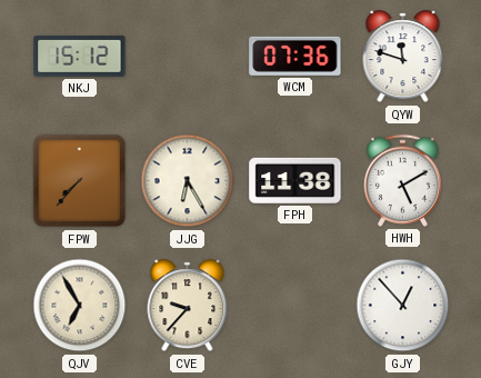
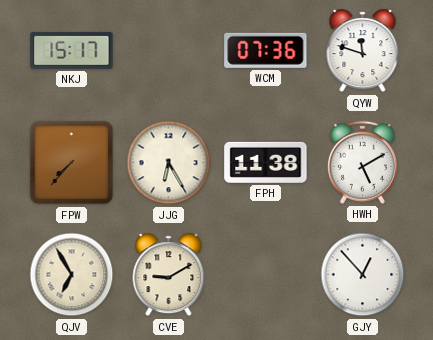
NKJ: 15:12 -> 15:17
CVE: 9:37 -> 9:10
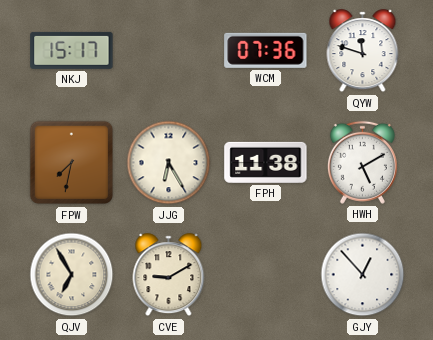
FPW: 7:37 -> 7:32
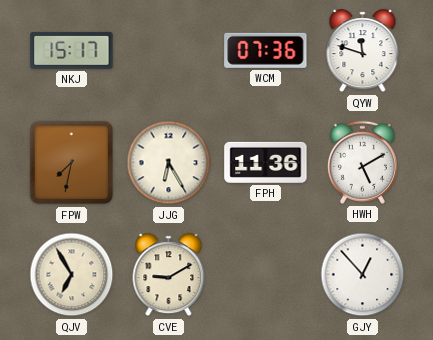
FPH: 11:38 -> 11:36
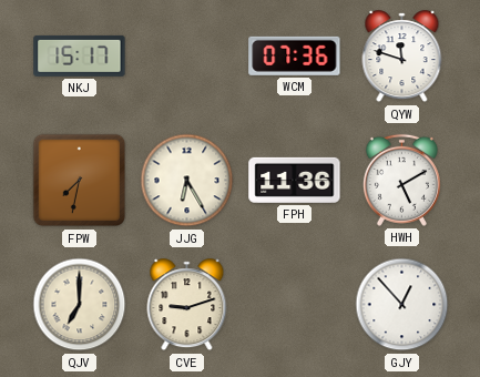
QJV: 6:55 -> 7:00
CVE: 9:10 -> 9:12
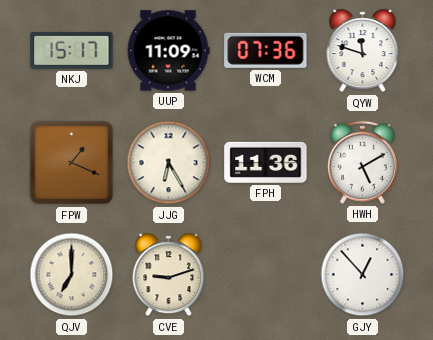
UUP: none -> 11:09
FPW: 7:32 -> 1:19
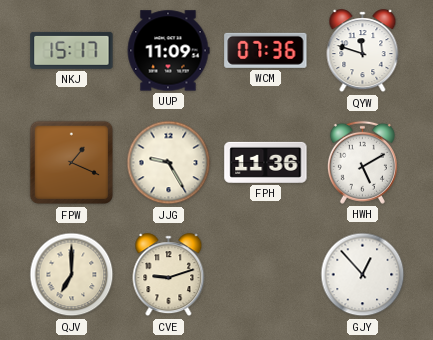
JJG: 6:25 -> 9:25
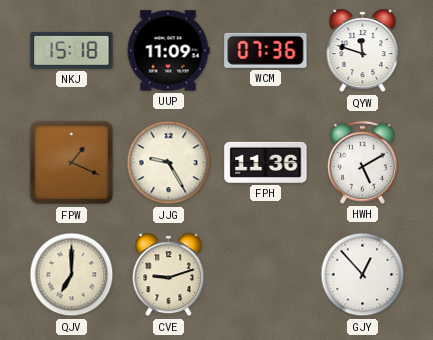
NKJ: 15:17 -> 15:18
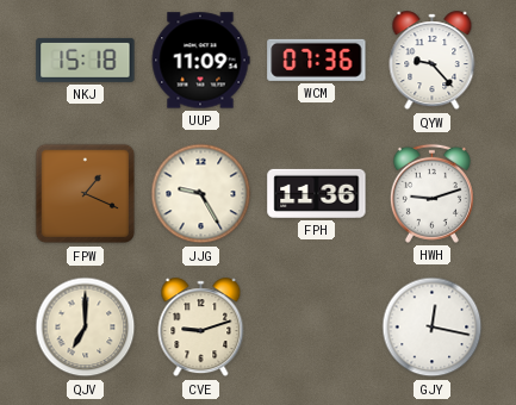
QYW: 11:48 -> 9:23
HWH: 5:10 -> 9:12
GJY: 12:53 -> 12:17
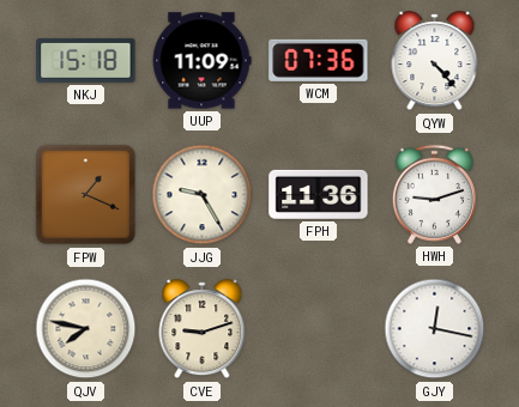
QYW: 9:23 -> 4:23
QJV: 7:00 -> 7:47
